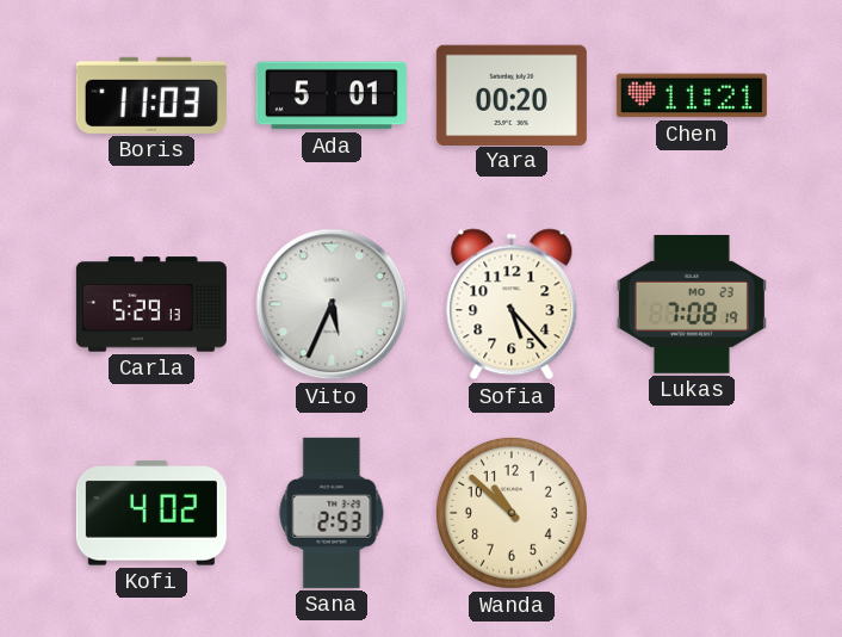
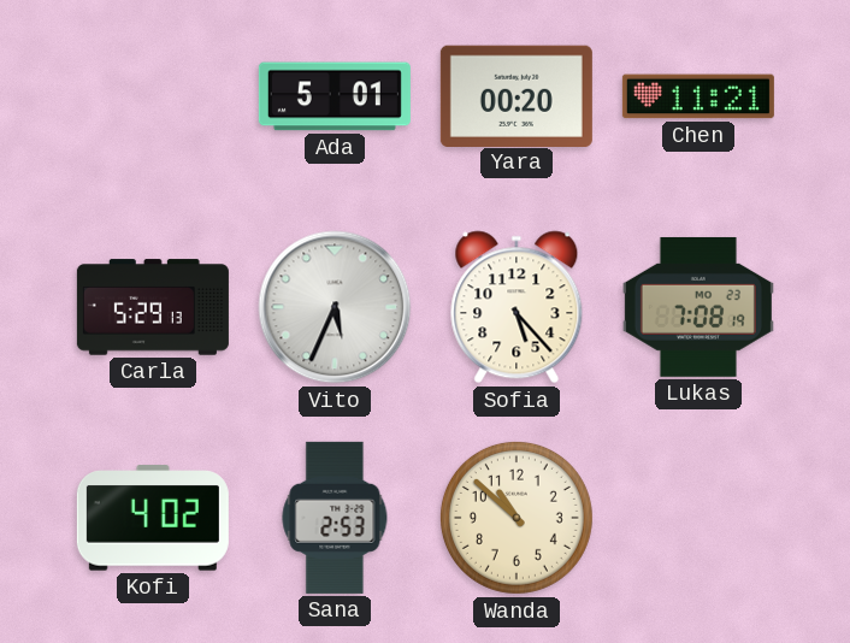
Boris: 11:03 -> none
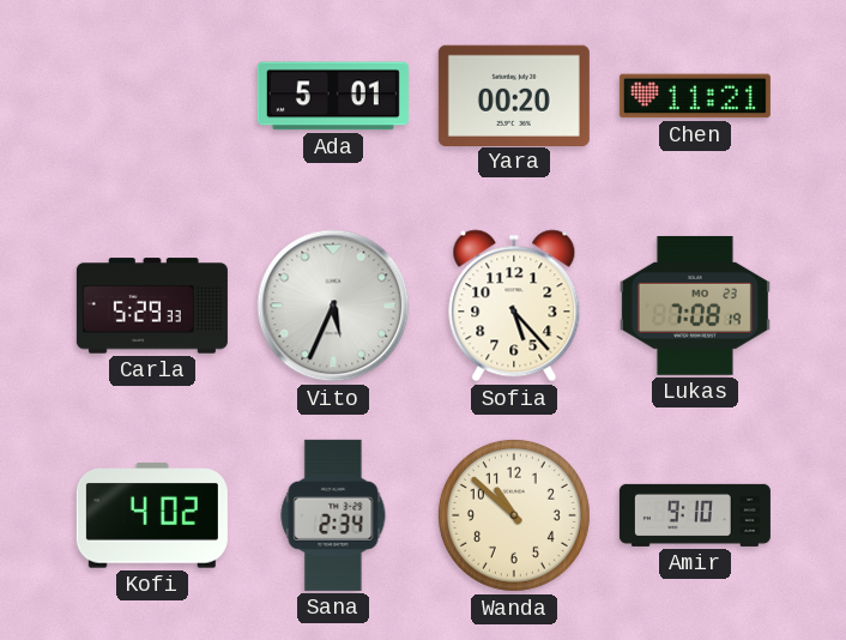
Carla: 5:29:13 -> 5:29:33
Sana: 2:53 -> 2:34
Amir: none -> 9:10
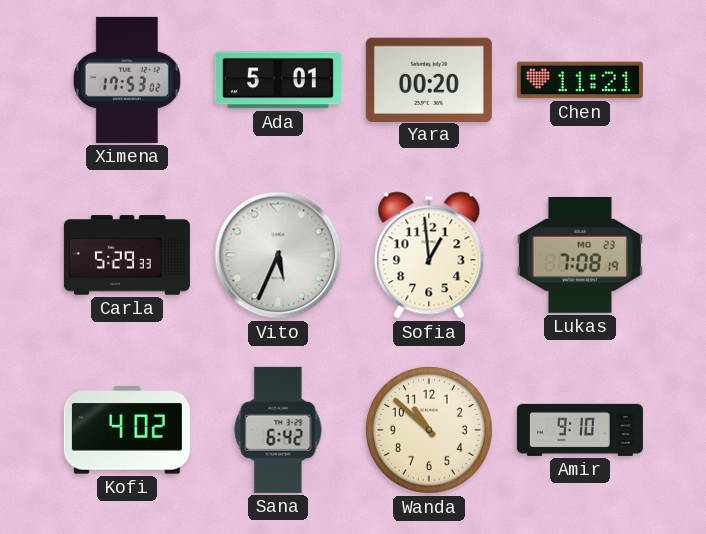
Ximena: none -> 17:53
Sofia: 5:23 -> 12:59
Sana: 2:34 -> 6:42
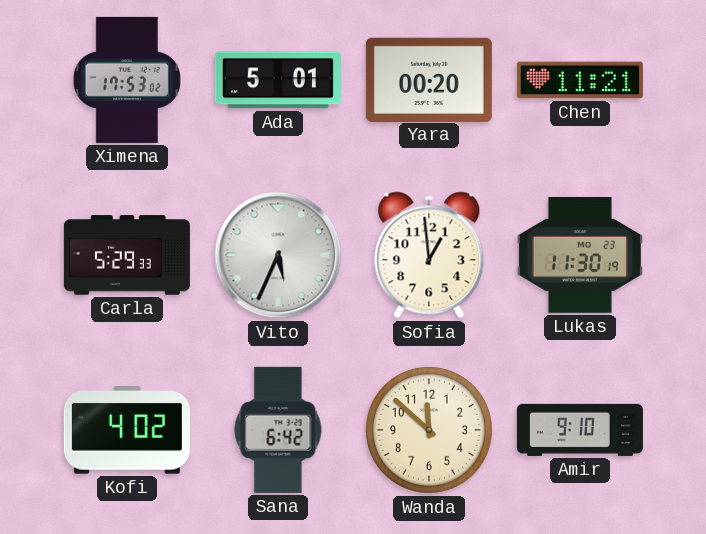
Lukas: 7:08 -> 11:30
Wanda: 10:52 -> 11:52
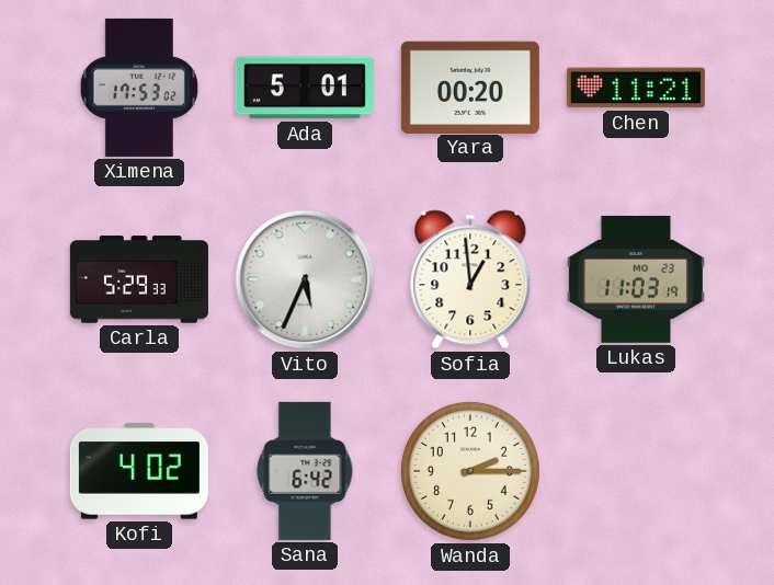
Lukas: 11:30 -> 11:03
Wanda: 11:52 -> 2:15
Amir: 9:10 -> none
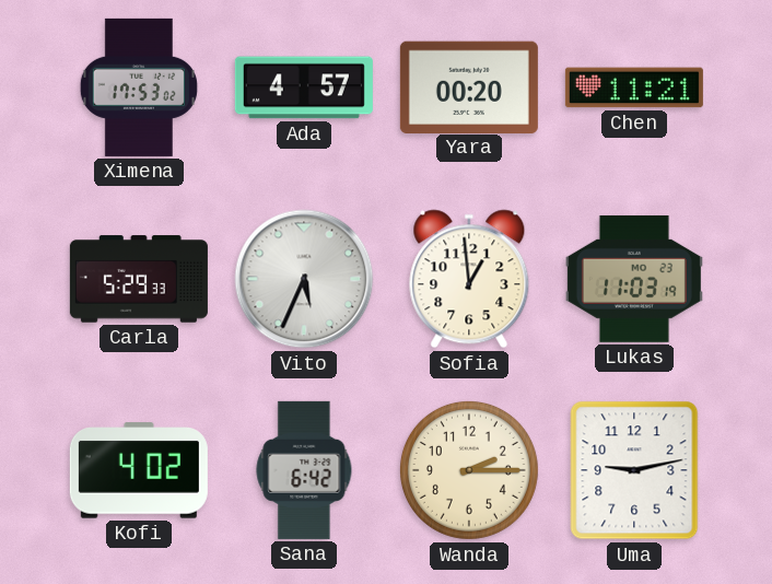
Ada: 5:01 -> 4:57
Uma: none -> 9:13
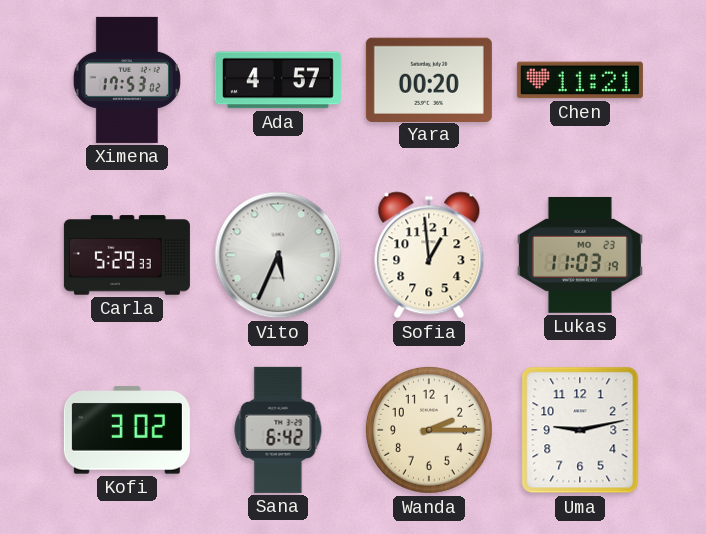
Kofi: 4:02 -> 3:02
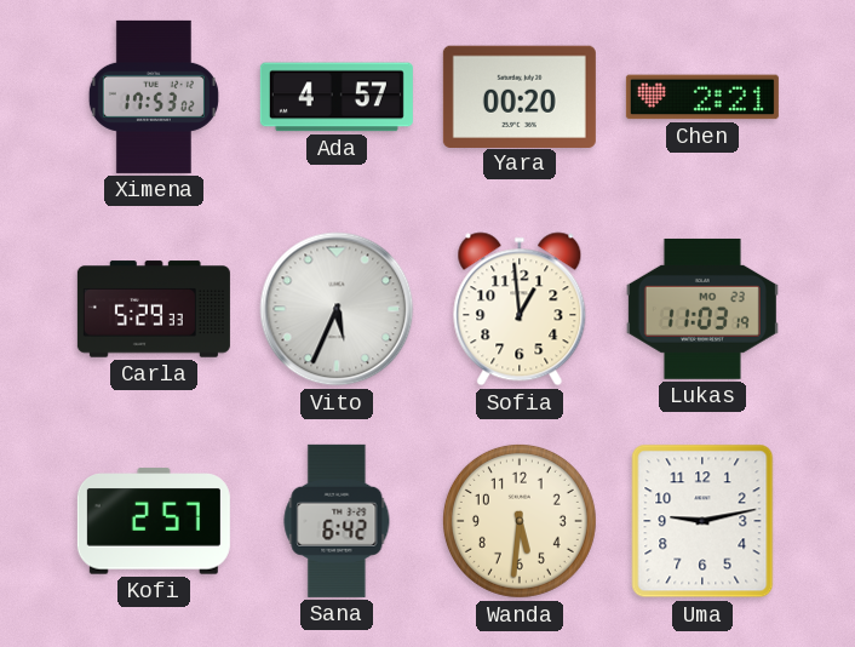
Chen: 11:21 -> 2:21
Kofi: 3:02 -> 2:57
Wanda: 2:15 -> 5:31
